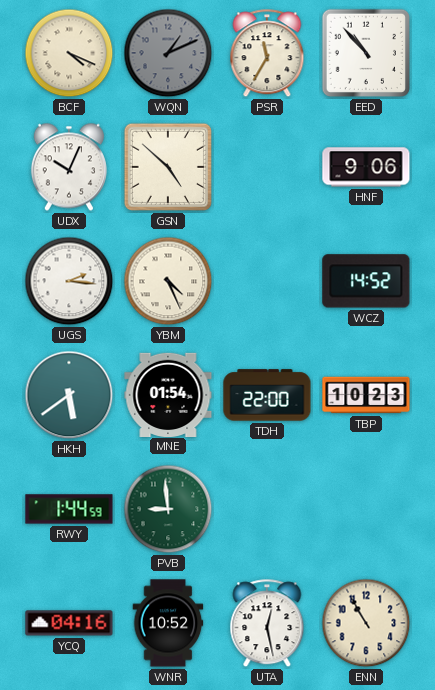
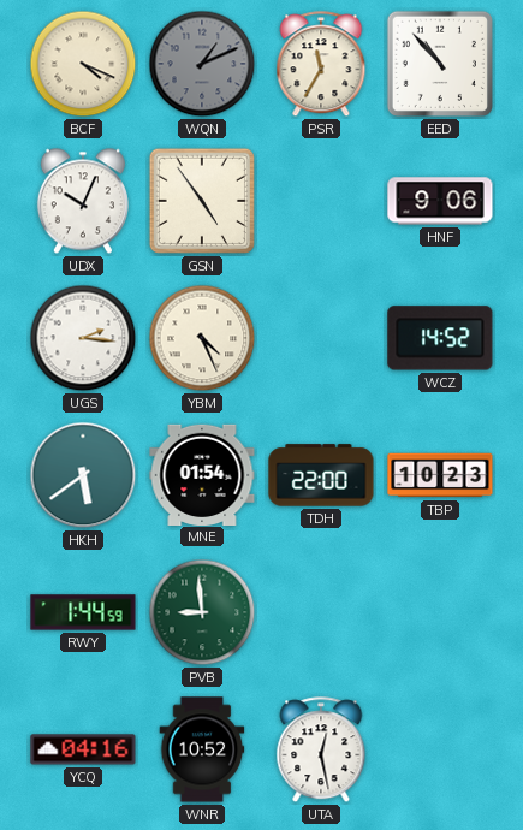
GSN: 4:52 -> 4:54
ENN: 10:55 -> none
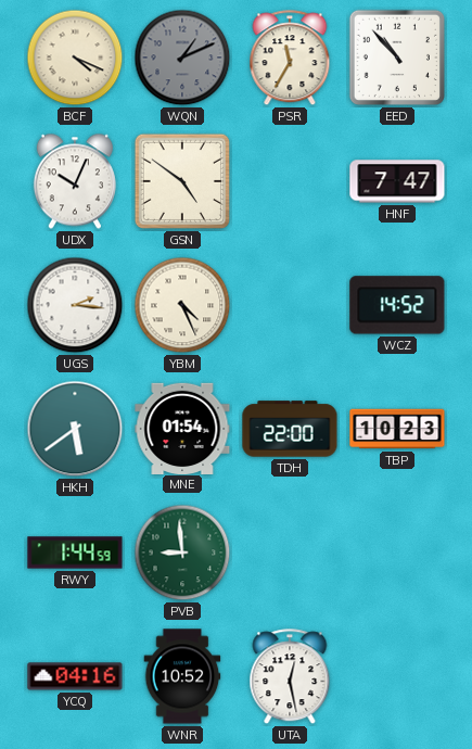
GSN: 4:54 -> 4:51
HNF: 9:06 -> 7:47
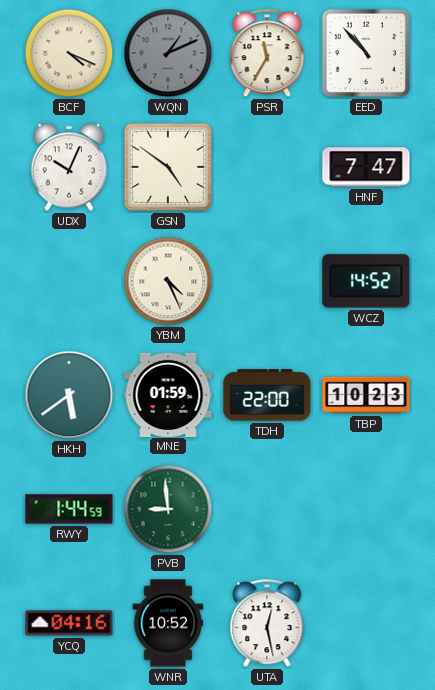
UGS: 2:16 -> none
MNE: 01:54 -> 01:59
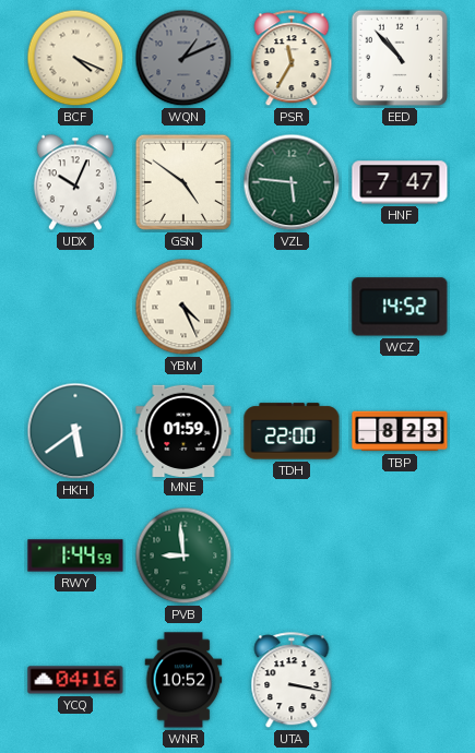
VZL: none -> 5:46
TBP: 10:23 -> 8:23
UTA: 12:28 -> 3:17
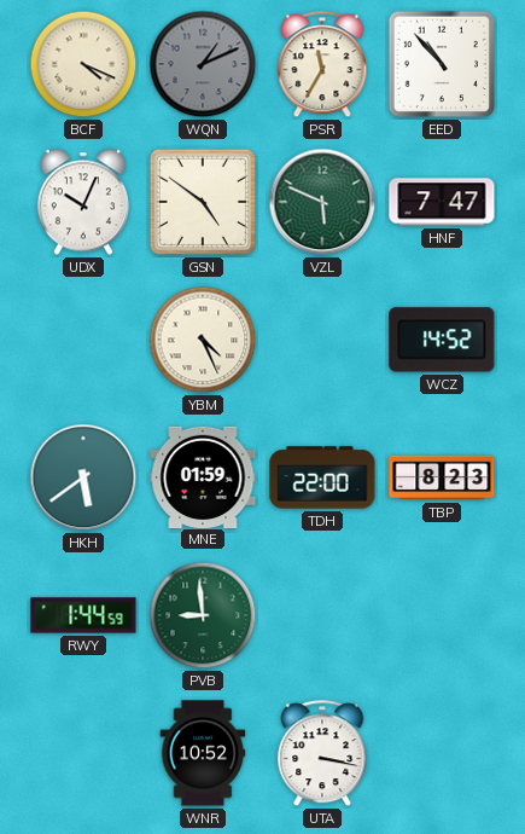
VZL: 5:46 -> 5:49
YCQ: 04:16 -> none
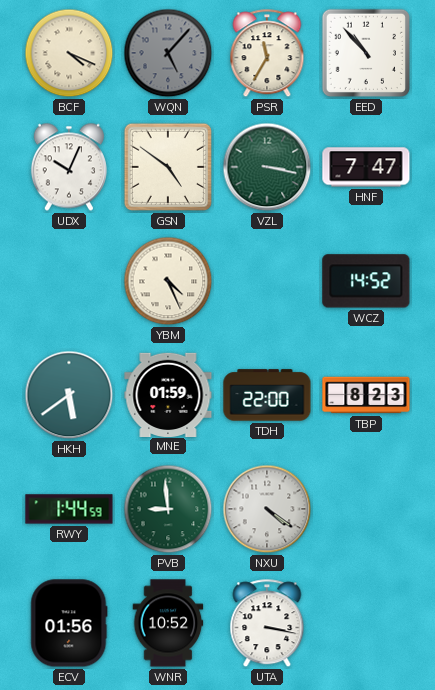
WQN: 1:11 -> 5:07
VZL: 5:49 -> 3:17
NXU: none -> 4:21
ECV: none -> 01:56
